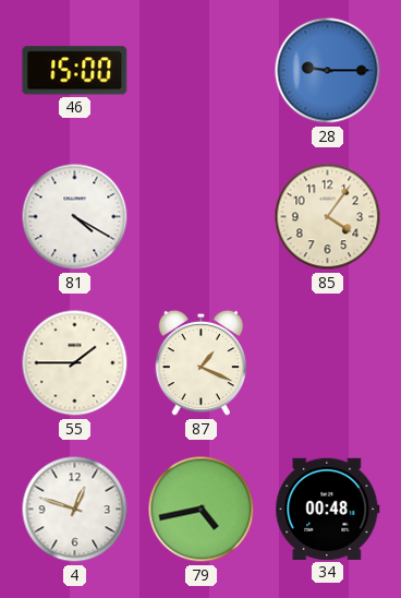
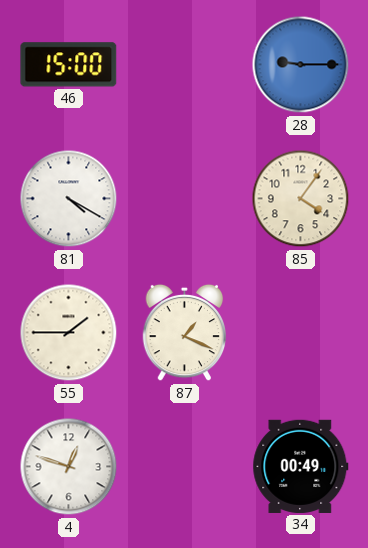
79: 4:43 -> none
34: 00:48 -> 00:49
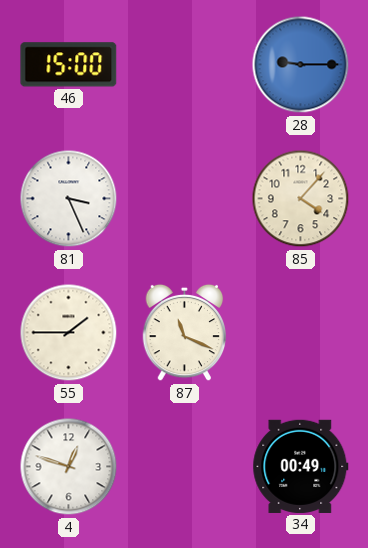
81: 4:20 -> 3:26
85: 4:06 -> 4:07
87: 1:19 -> 11:19
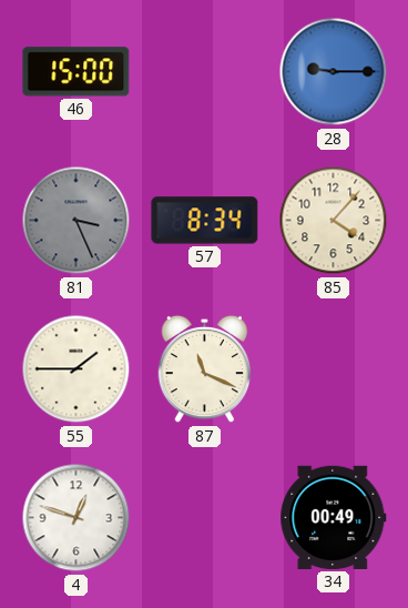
81 dial: white -> grey
57: none -> 8:34
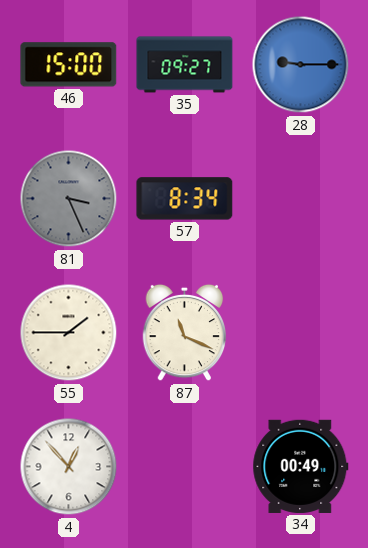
35: none -> 09:27
85: 4:07 -> none
4: 12:48 -> 12:53
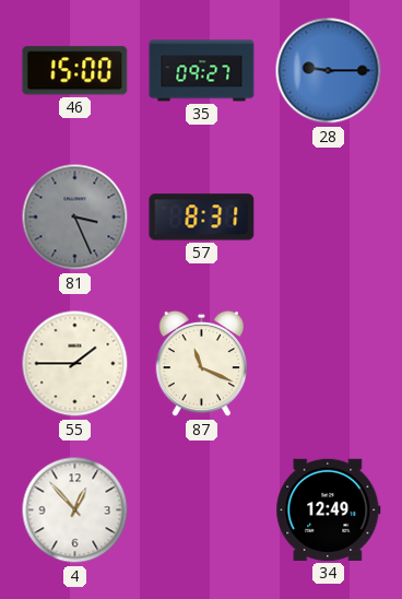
57: 8:34 -> 8:31
34: 00:49 -> 12:49
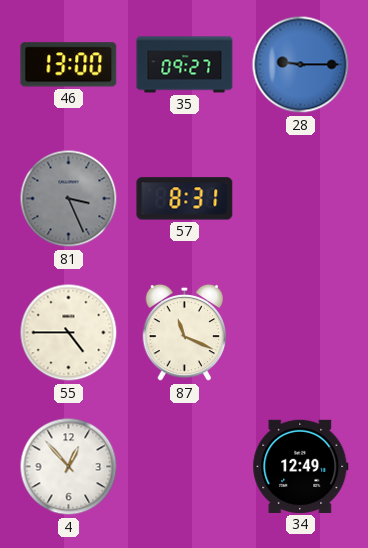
46: 15:00 -> 13:00
55: 1:45 -> 4:45
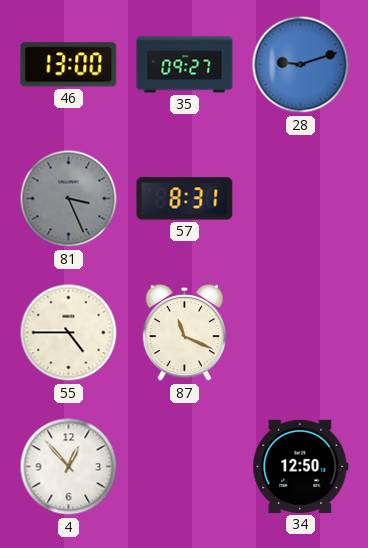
28: 9:15 -> 9:12
34: 12:49 -> 12:50
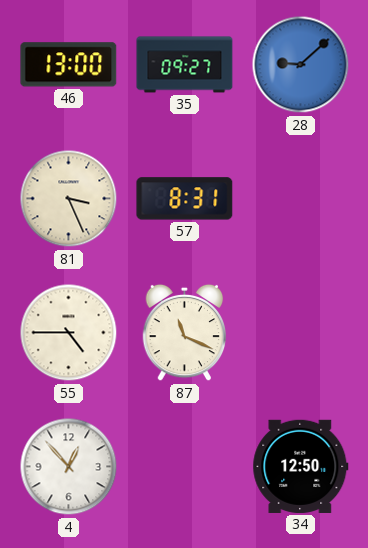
28: 9:12 -> 9:08
81 dial: grey -> cream
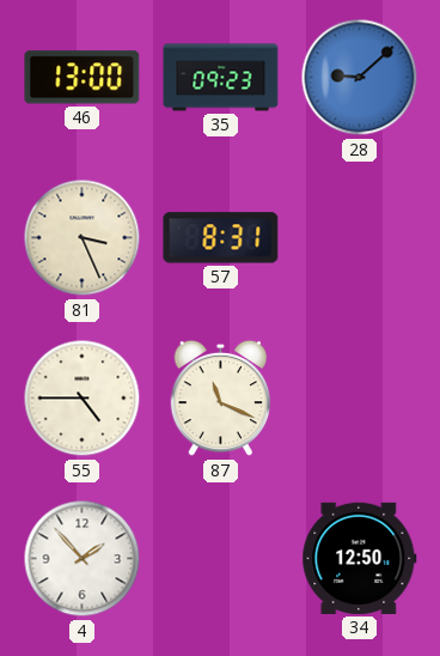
35: 09:27 -> 09:23
4: 12:53 -> 1:53
